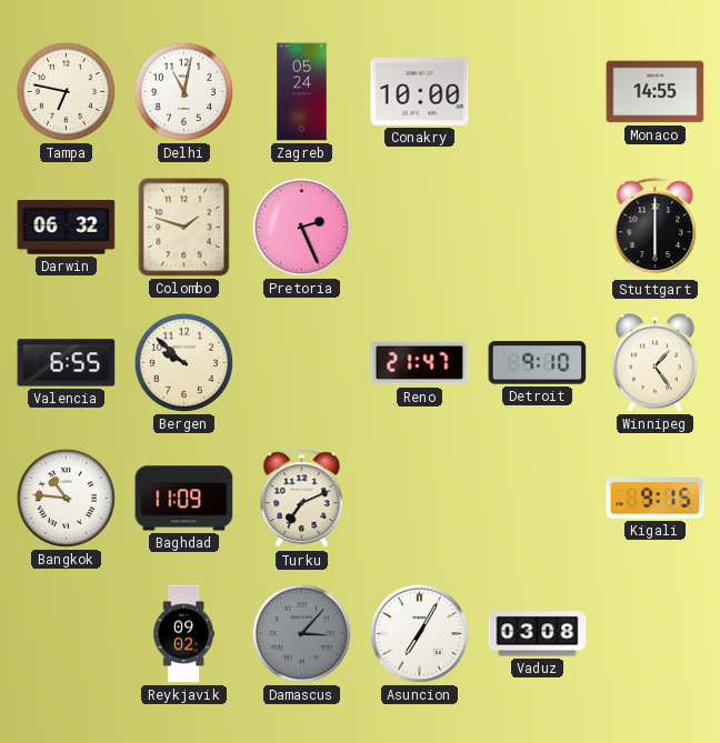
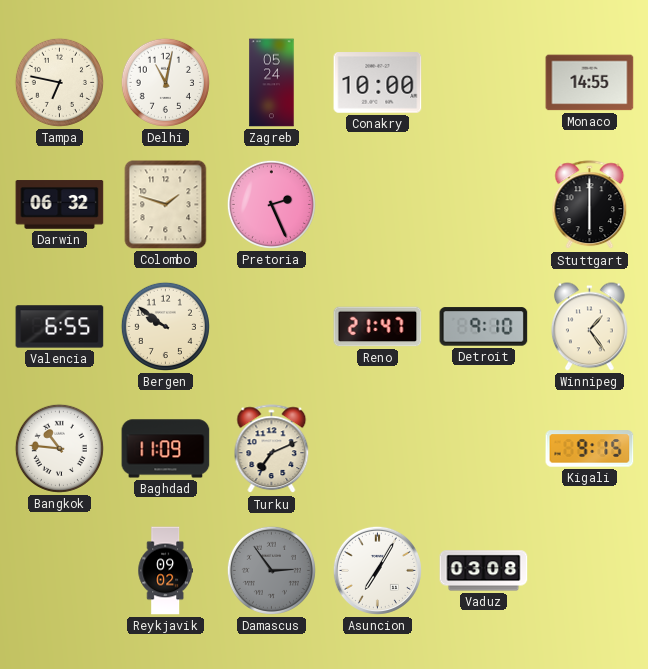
Bergen: 9:52 -> 9:51
Damascus: 3:07 -> 2:54
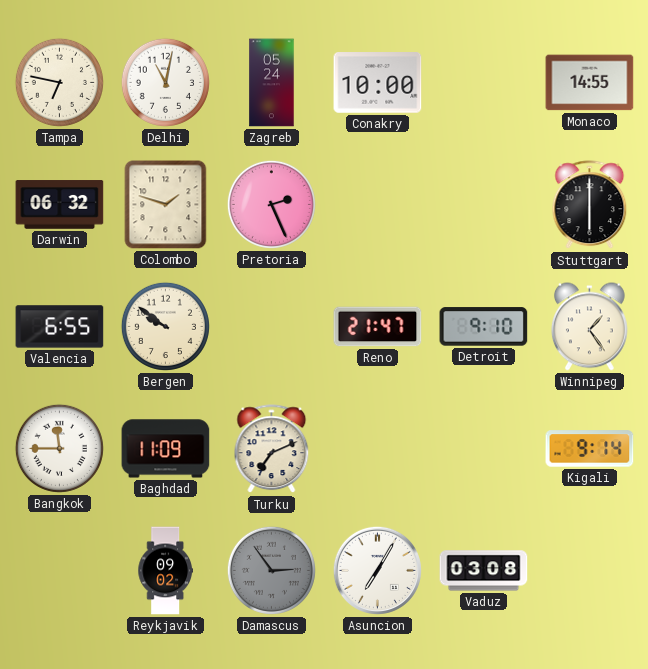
Bangkok: 10:46 -> 11:45
Kigali: 9:15 -> 9:14
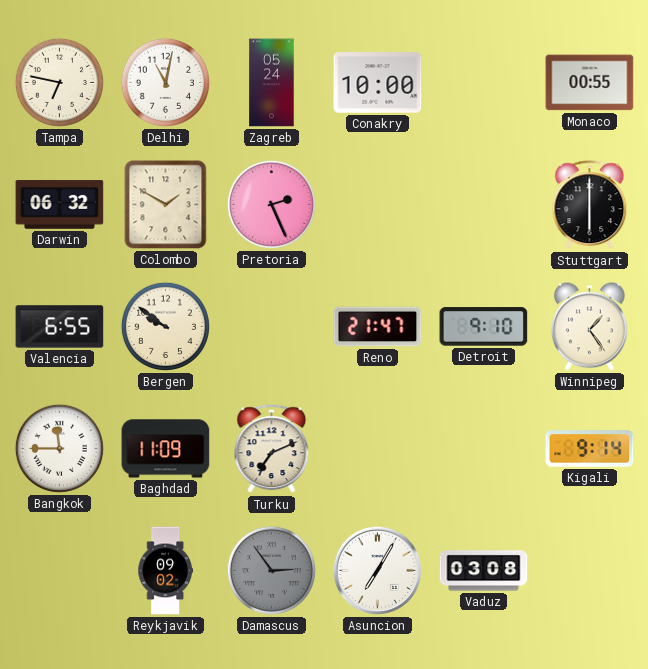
Monaco: 14:55 -> 00:55
Colombo: 1:48 -> 1:50
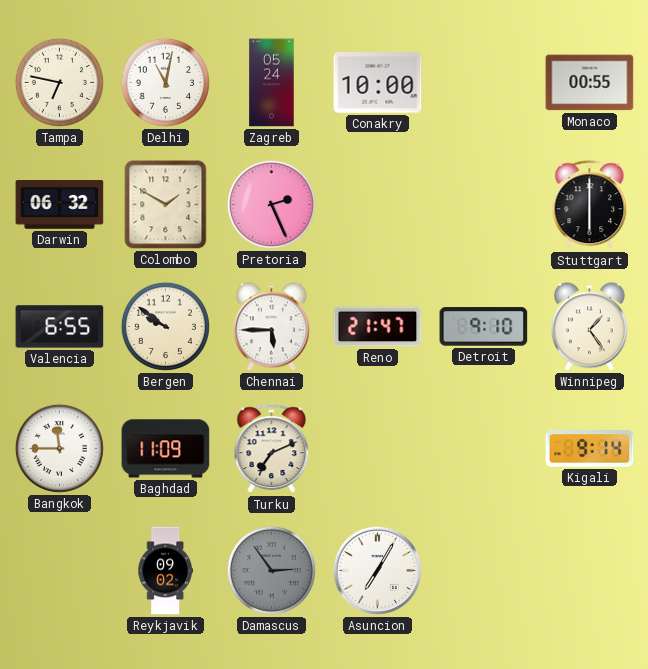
Chennai: none -> 5:45
Vaduz: 03:08 -> none
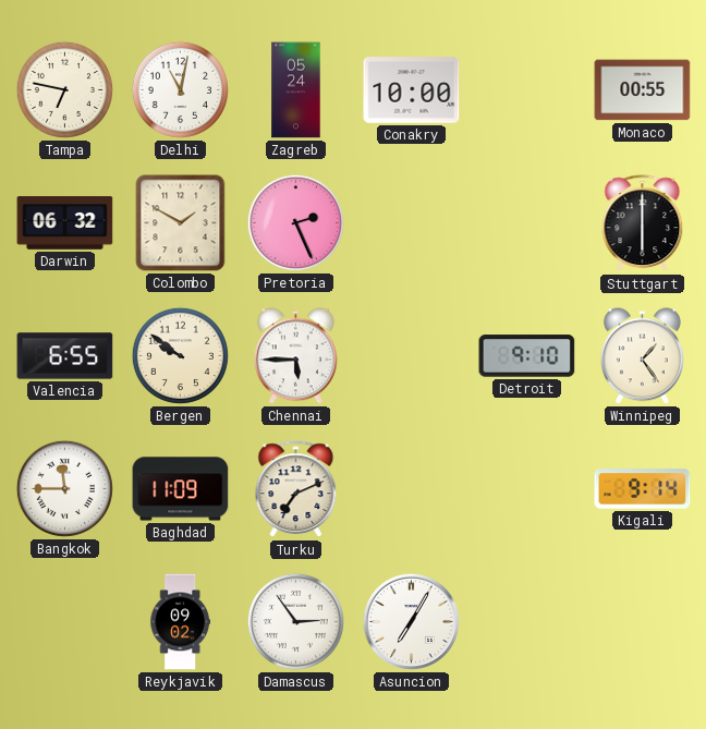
Reno: 21:47 -> none
Damascus dial: grey -> white
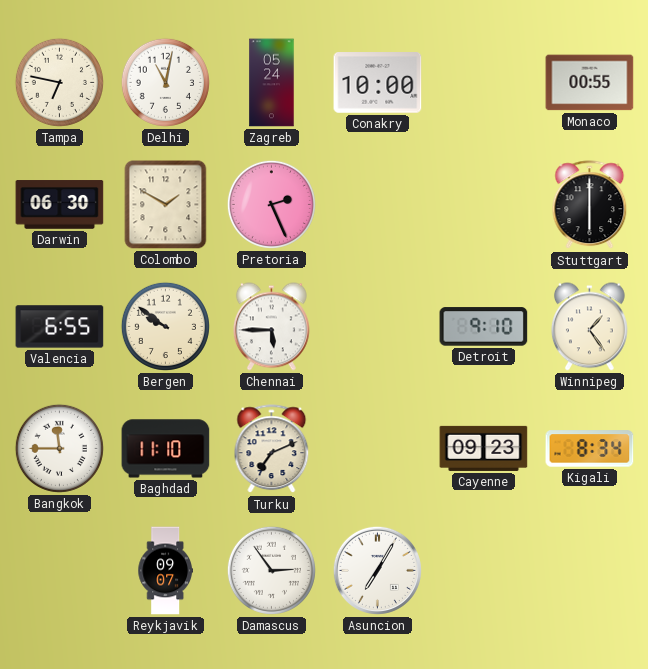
Darwin: 06:32 -> 06:30
Baghdad: 11:09 -> 11:10
Cayenne: none -> 09:23
Kigali: 9:14 -> 8:34
Reykjavik: 09:02 -> 09:07
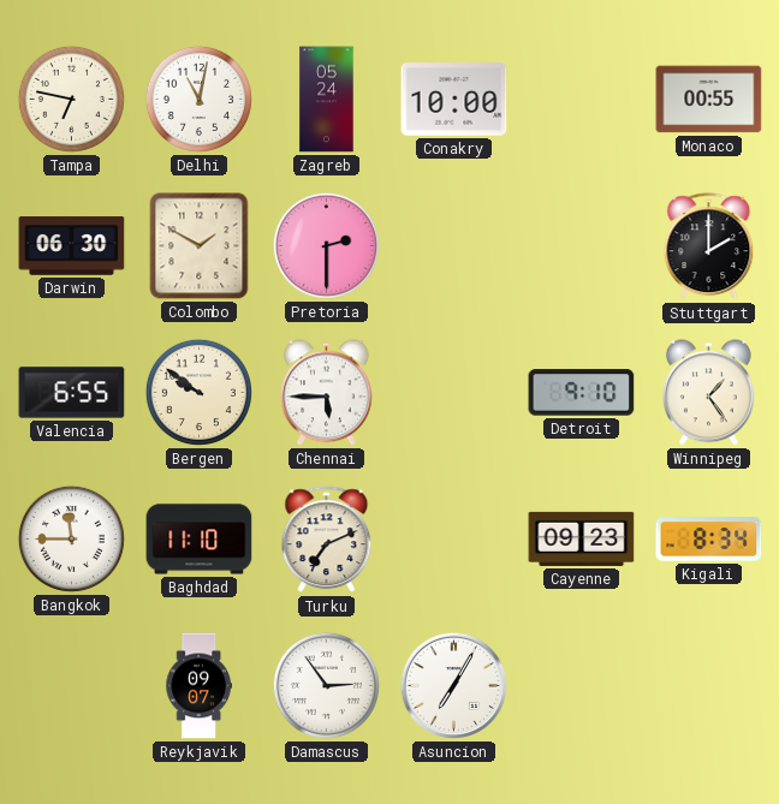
Pretoria: 2:26 -> 2:30
Stuttgart: 6:00 -> 2:00
